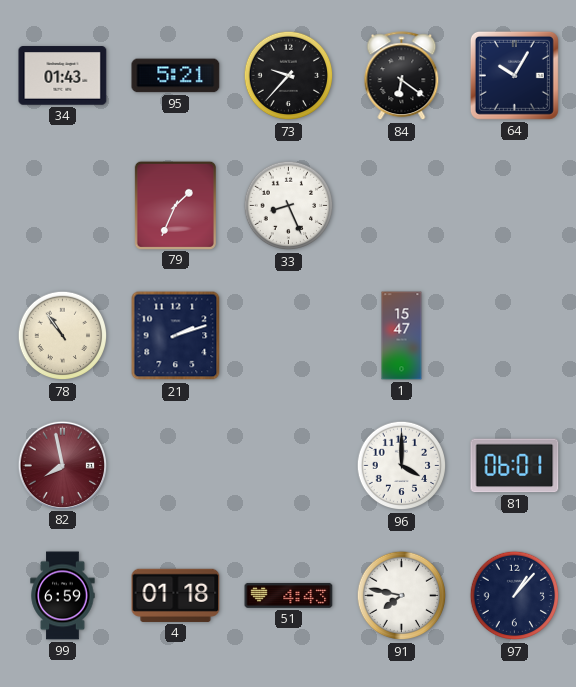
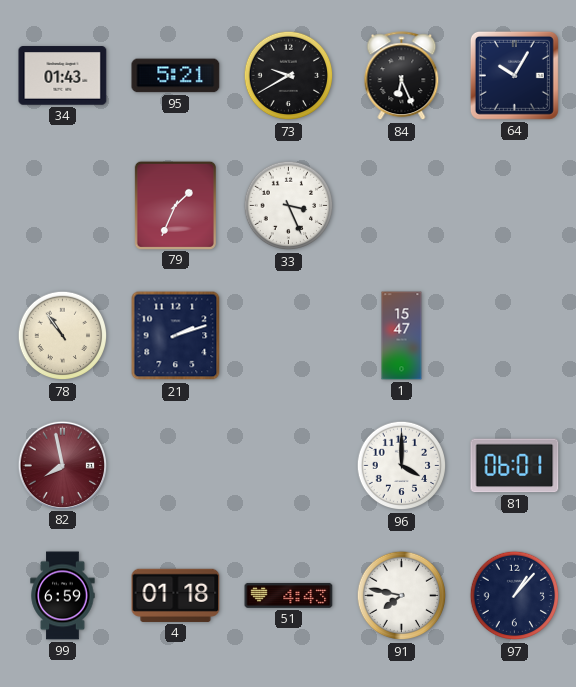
73: 9:37 -> 9:40
84: 6:21 -> 6:26
33: 8:26 -> 3:26
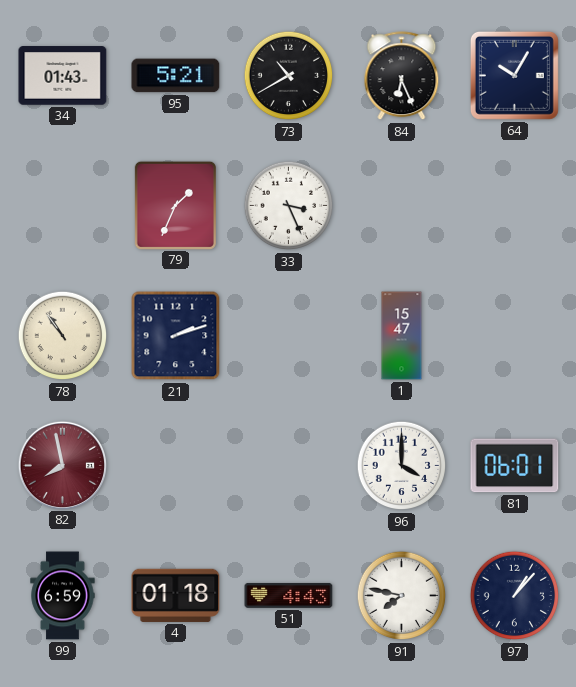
73: 9:40 -> 10:40
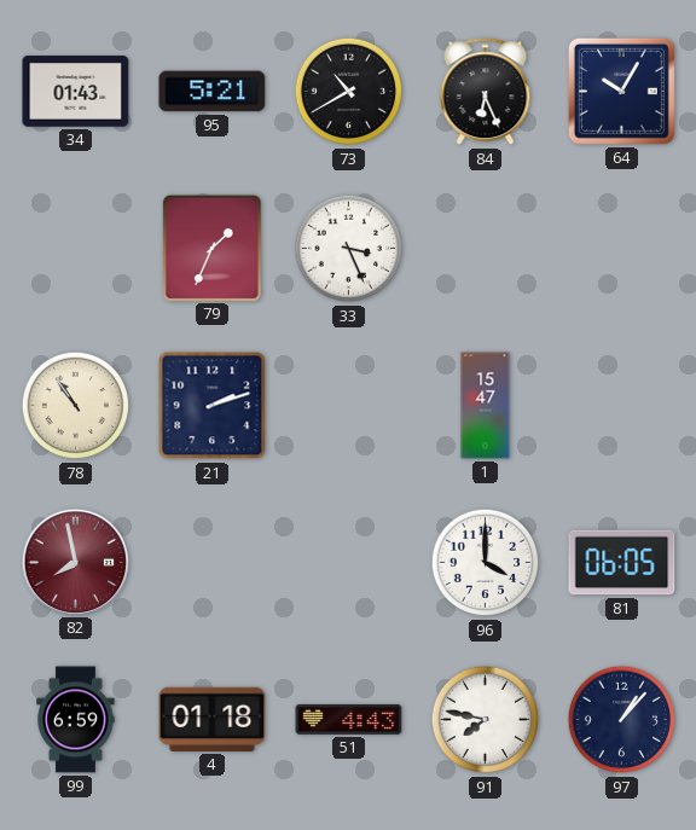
81: 06:01 -> 06:05
